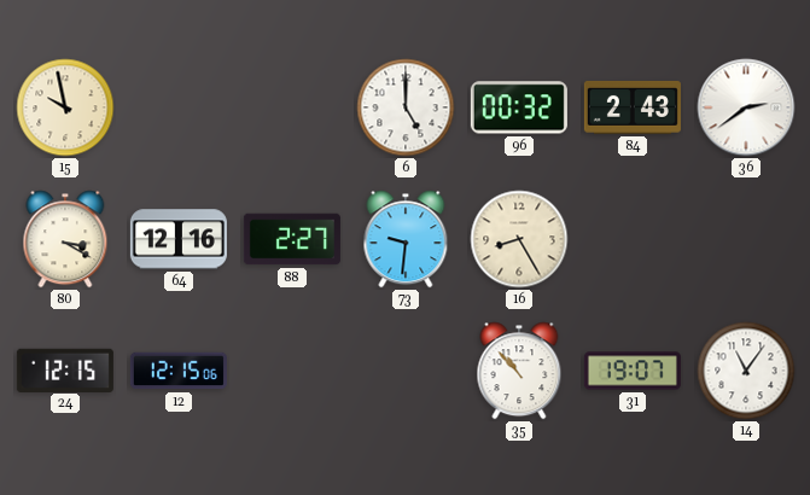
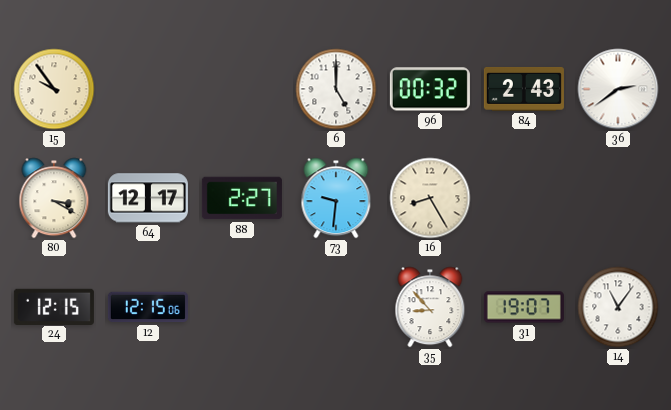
15: 9:58 -> 9:54
64: 12:16 -> 12:17
35: 10:53 -> 8:53
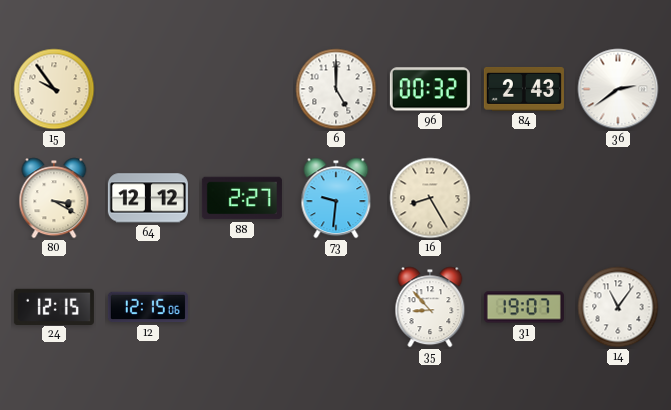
64: 12:17 -> 12:12
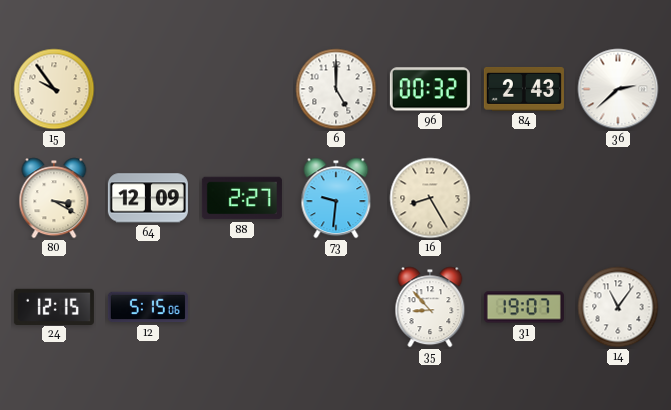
36: 2:39 -> 2:38
64: 12:12 -> 12:09
12: 12:15 -> 5:15
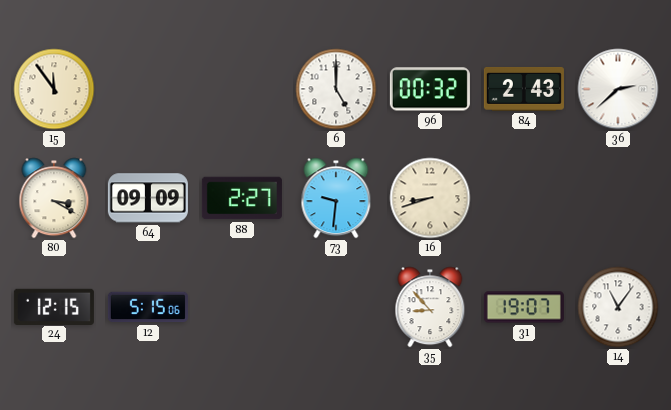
15: 9:54 -> 11:54
64: 12:09 -> 09:09
16: 8:25 -> 8:42
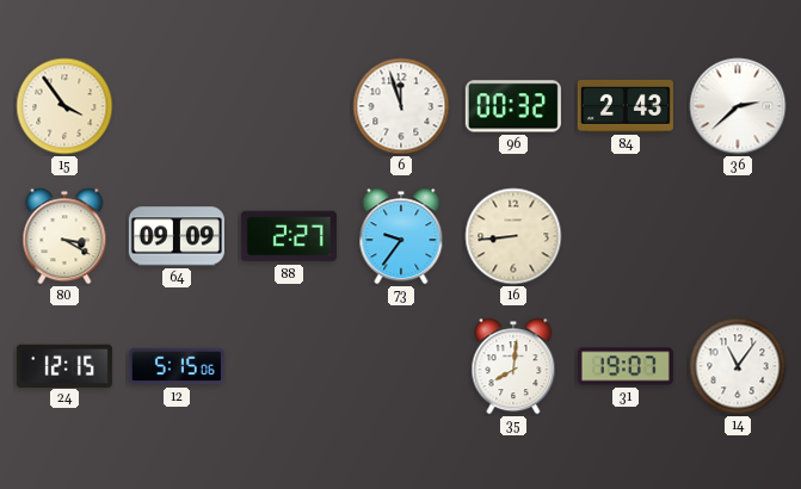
15: 11:54 -> 3:54
6: 5:00 -> 11:57
73: 9:31 -> 9:36
16: 8:42 -> 8:44
35: 8:53 -> 8:01
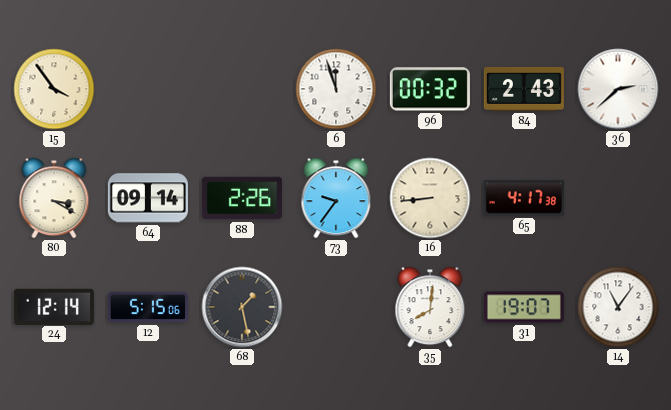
64: 09:09 -> 09:14
88: 2:27 -> 2:26
65: none -> 4:17
24: 12:15 -> 12:14
68: none -> 1:28
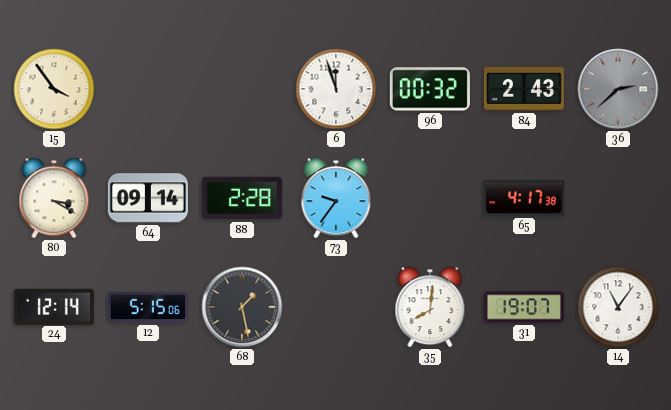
36 dial: white -> grey
88: 2:26 -> 2:28
16: 8:44 -> none
